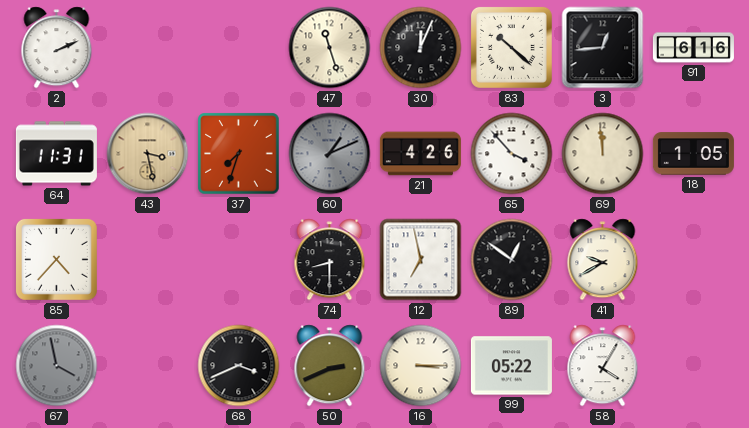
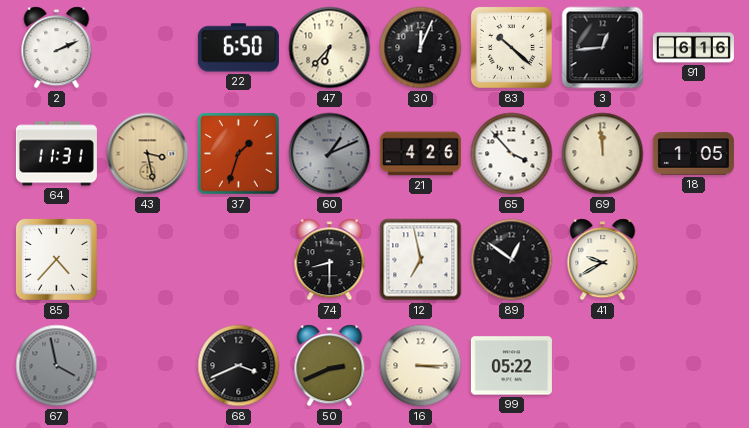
22: none -> 6:50
47: 11:27 -> 6:37
37: 7:33 -> 1:33
58: 4:05 -> none
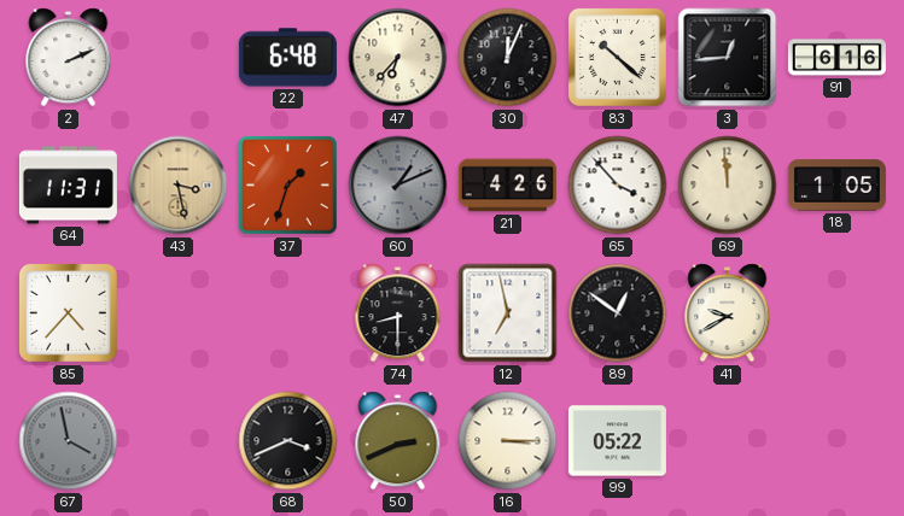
22: 6:50 -> 6:48
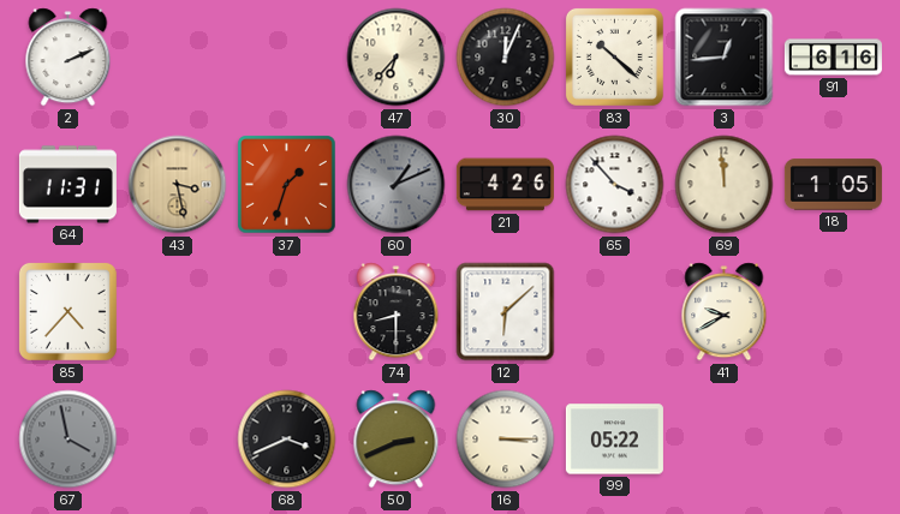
22: 6:48 -> none
12: 6:58 -> 6:08
89: 12:51 -> none
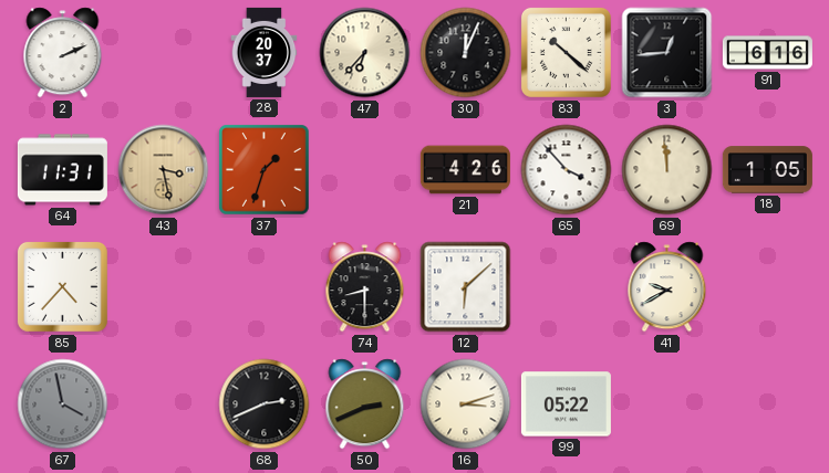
28: none -> 20:37
60: 1:11 -> none
68: 3:41 -> 2:41
16: 3:15 -> 3:12
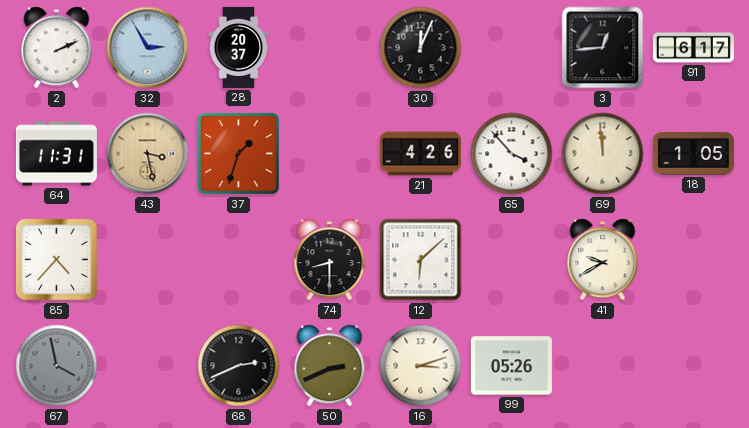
32: none -> 2:55
47: 6:37 -> none
83: 10:22 -> none
91: 6:16 -> 6:17
99: 05:22 -> 05:26
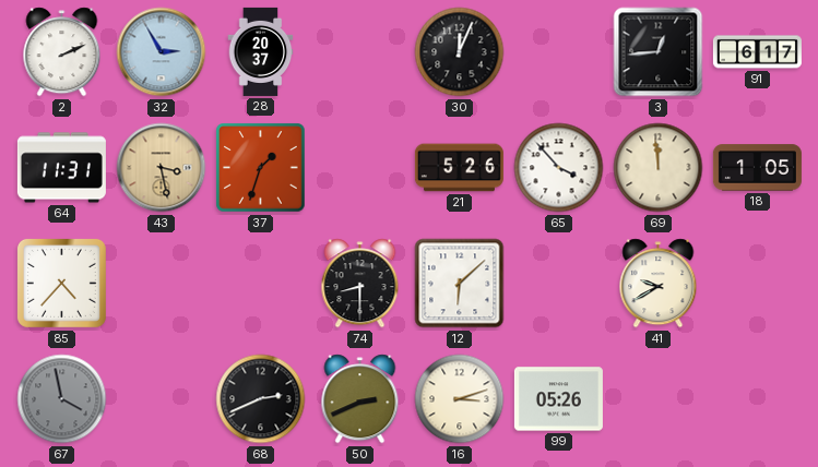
21: 4:26 -> 5:26
